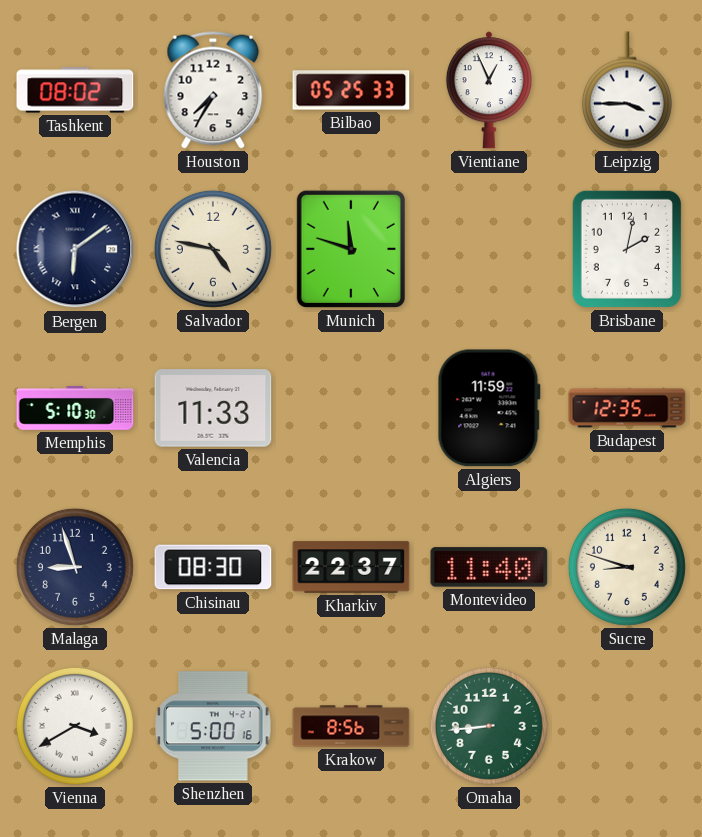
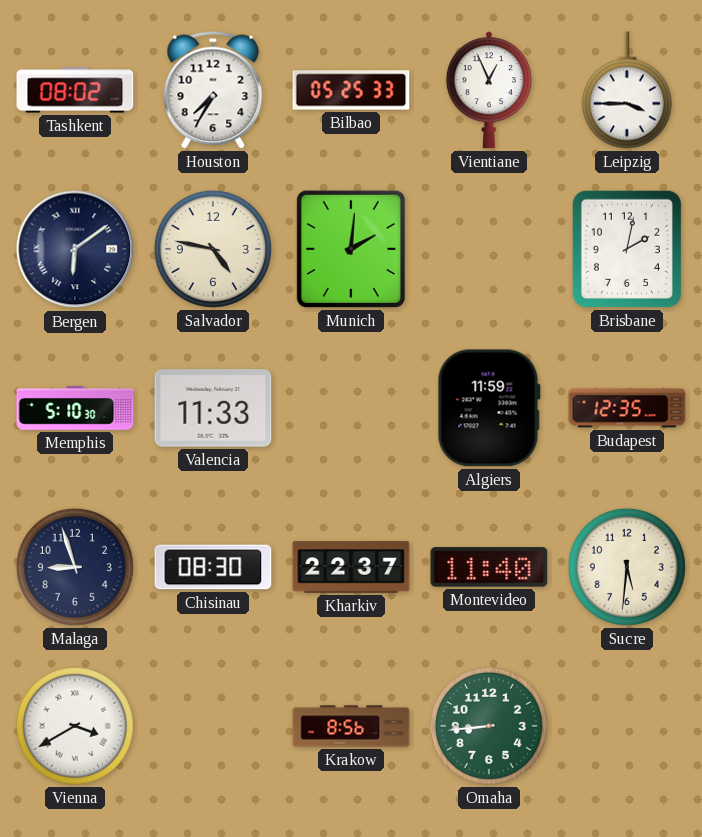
Munich: 11:48 -> 2:01
Sucre: 8:48 -> 5:31
Shenzhen: 5:00 -> none
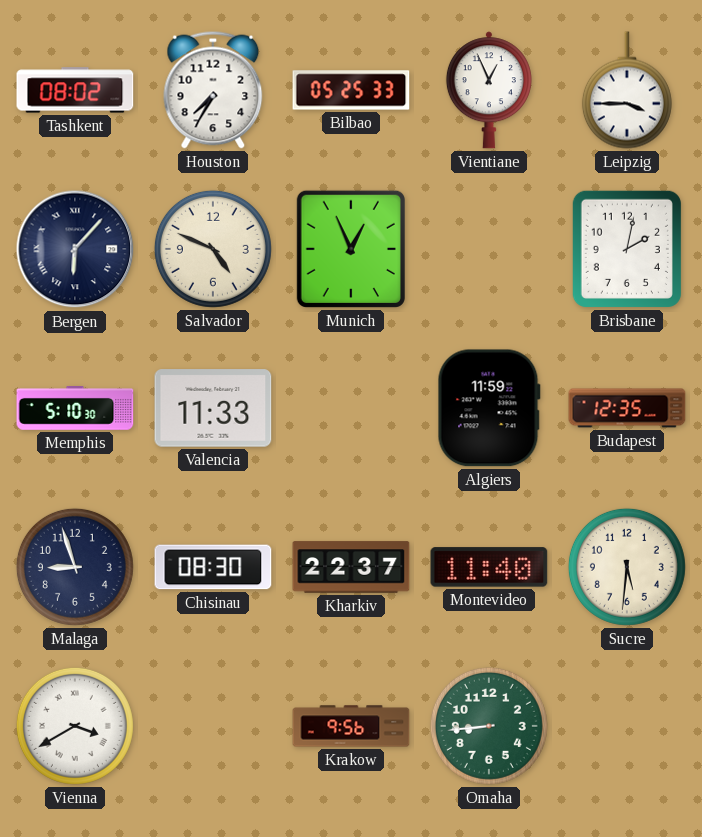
Bergen: 6:09 -> 6:07
Salvador: 4:47 -> 4:49
Munich: 2:01 -> 12:56
Krakow: 8:56 -> 9:56
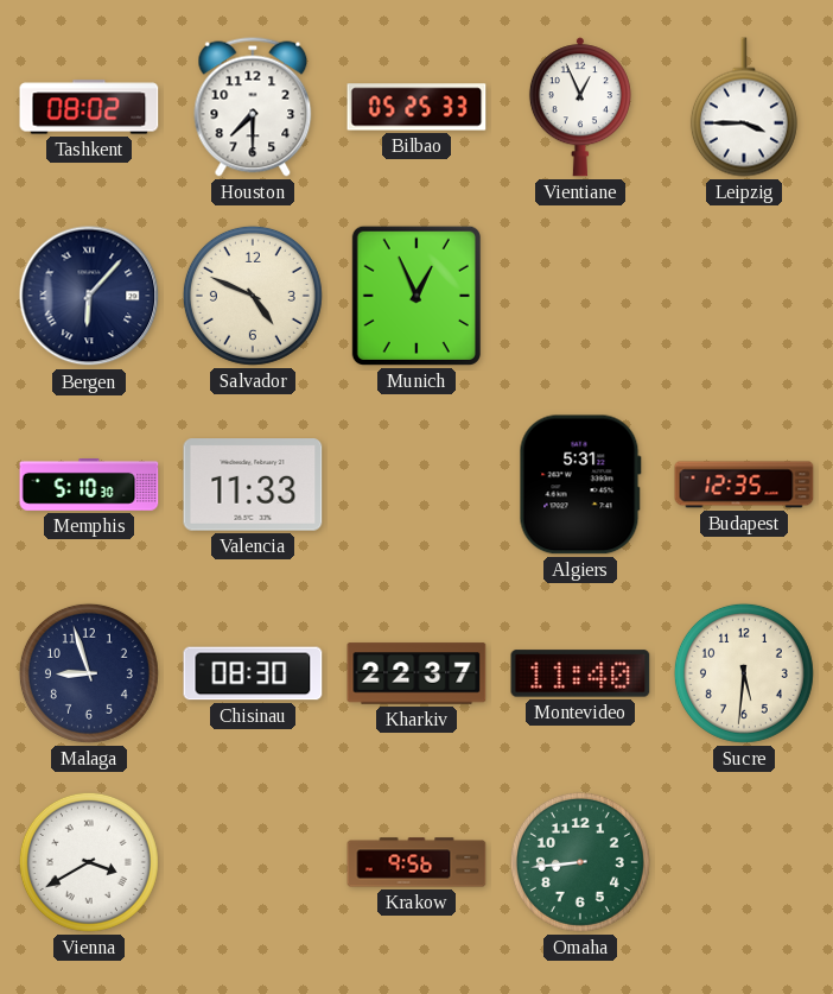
Houston: 7:35 -> 7:30
Brisbane: 2:02 -> none
Algiers: 11:59 -> 5:31
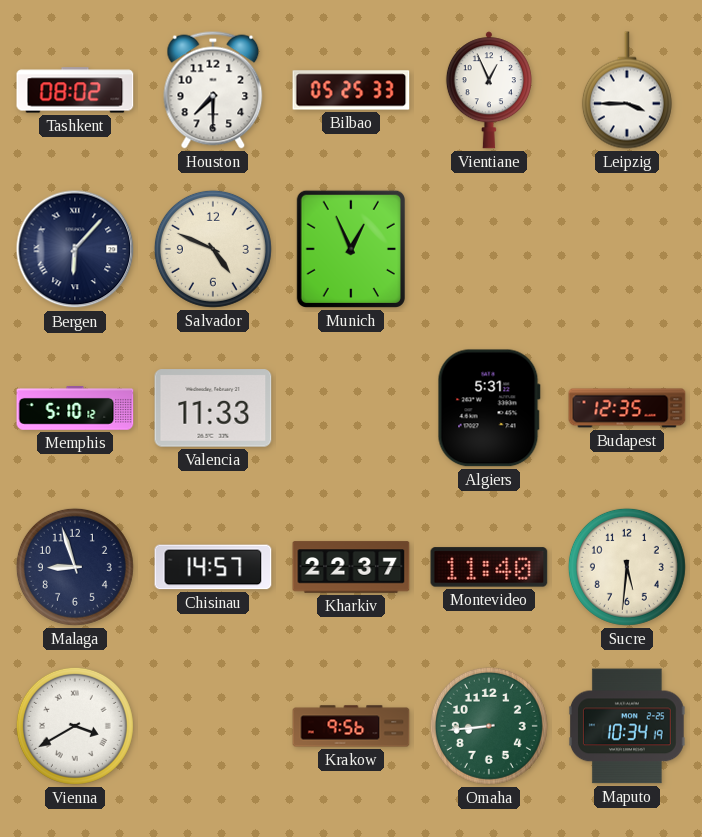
Memphis: 5:10:30 -> 5:10:12
Chisinau: 08:30 -> 14:57
Maputo: none -> 10:34
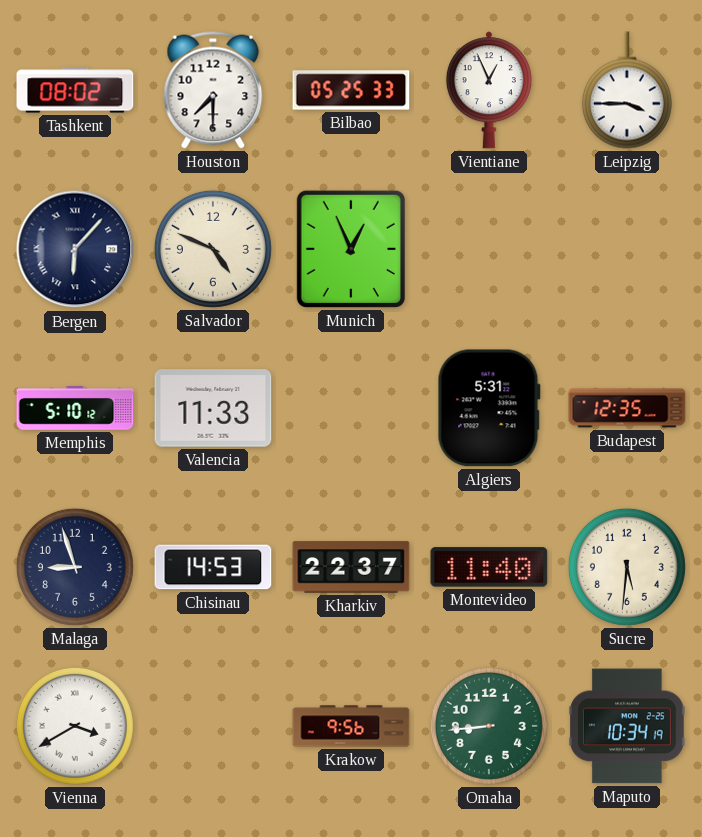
Chisinau: 14:57 -> 14:53
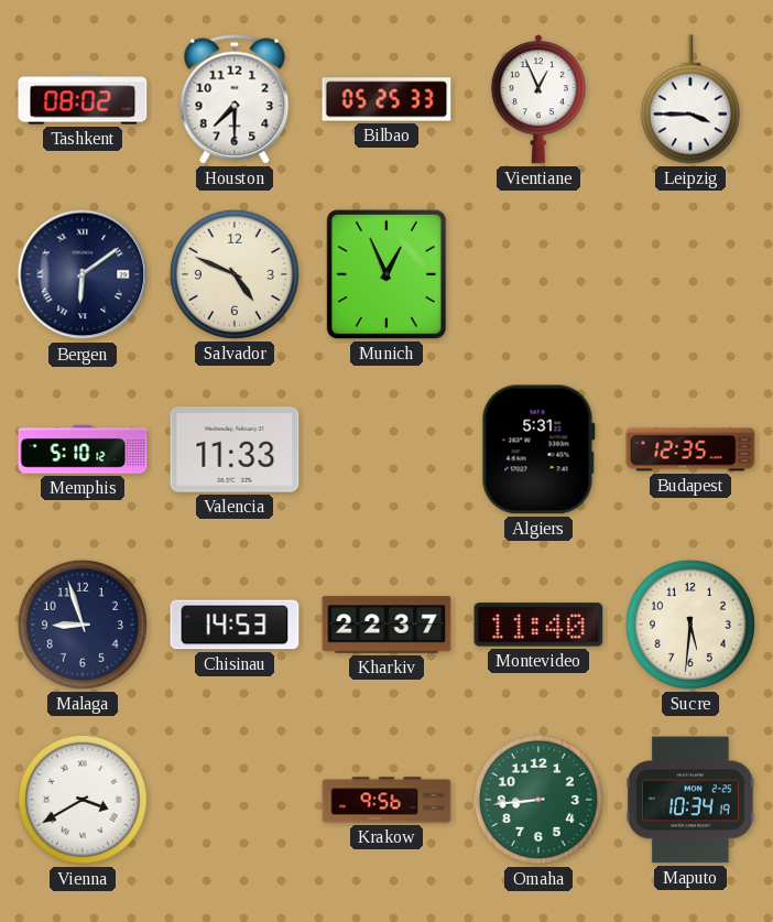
Bergen: 6:07 -> 6:09
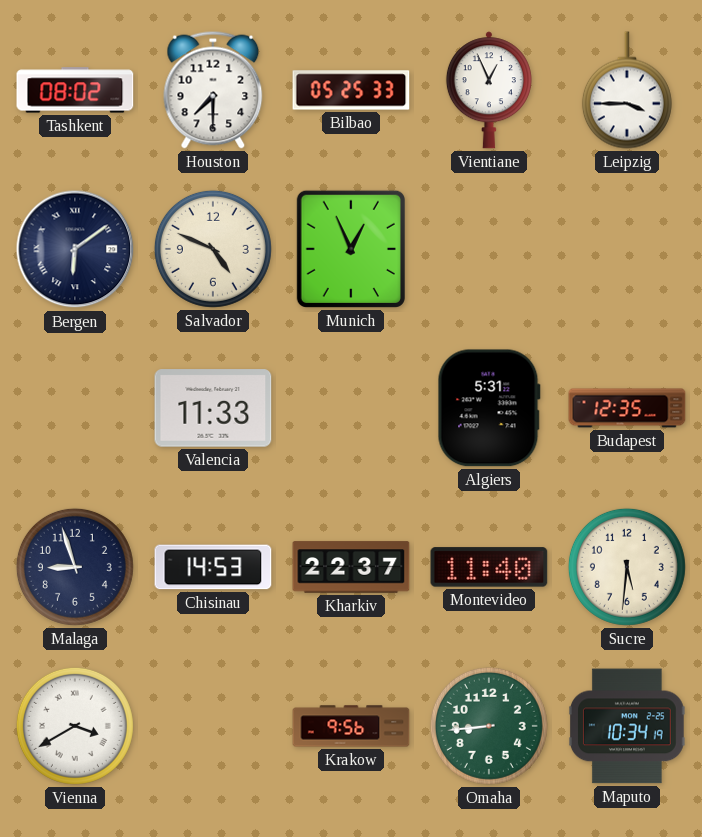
Memphis: 5:10 -> none
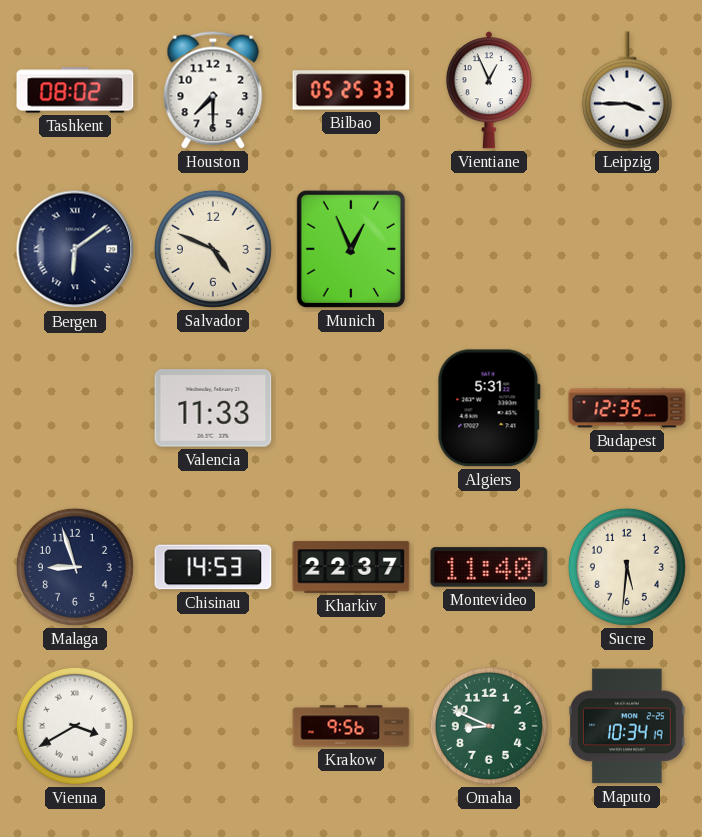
Omaha: 8:44 -> 8:49
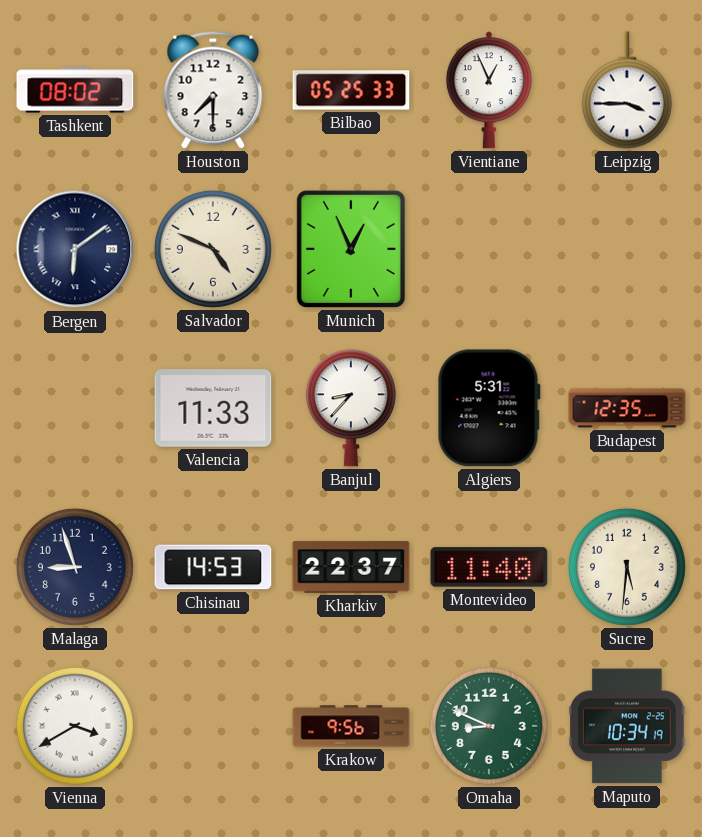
Banjul: none -> 8:37
